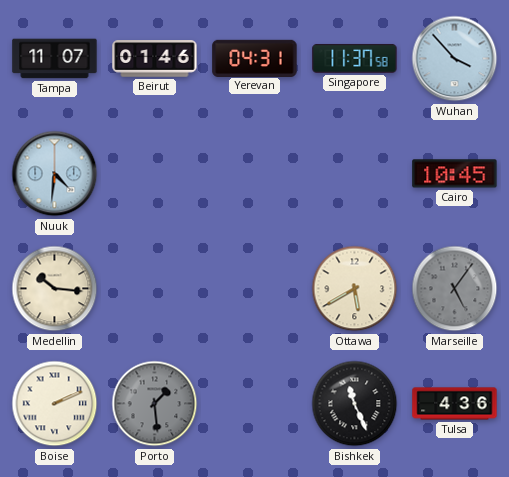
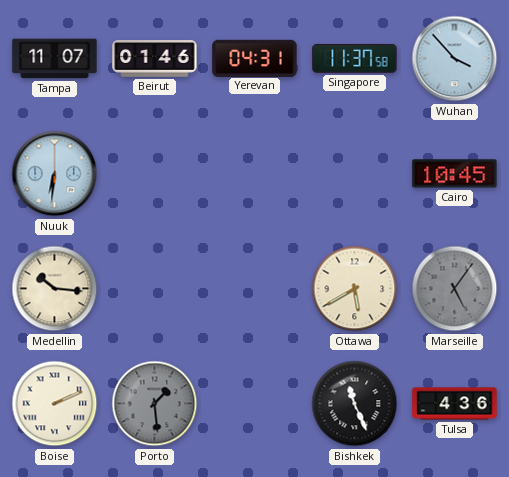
Nuuk: 4:31 -> 6:31
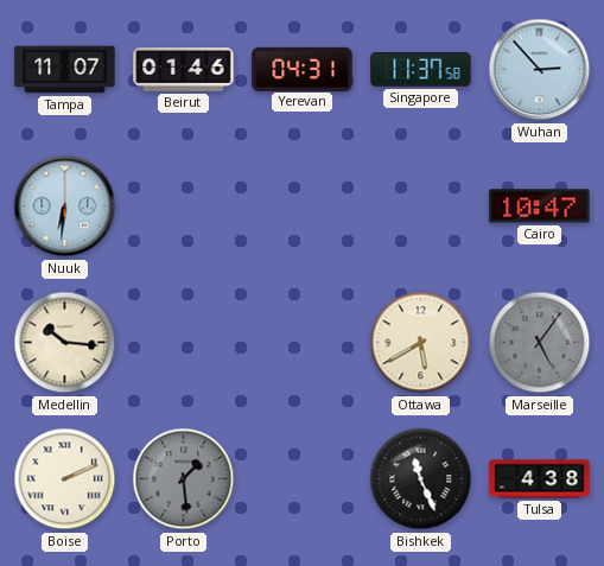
Wuhan: 3:53 -> 2:53
Cairo: 10:45 -> 10:47
Tulsa: 4:36 -> 4:38
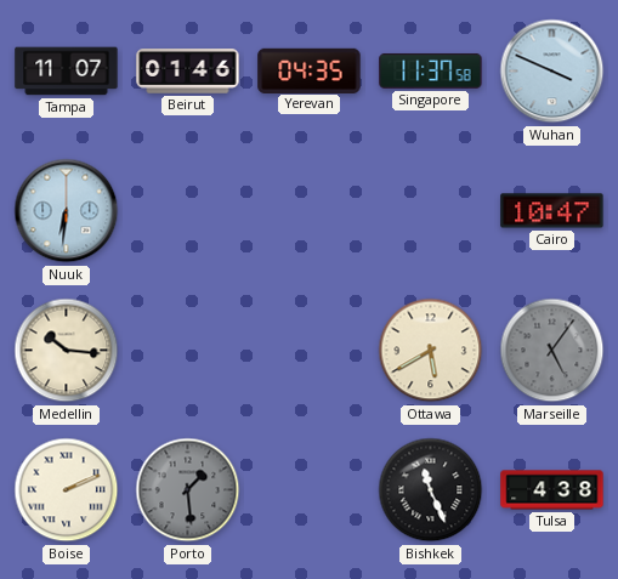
Yerevan: 04:31 -> 04:35
Wuhan: 2:53 -> 3:49
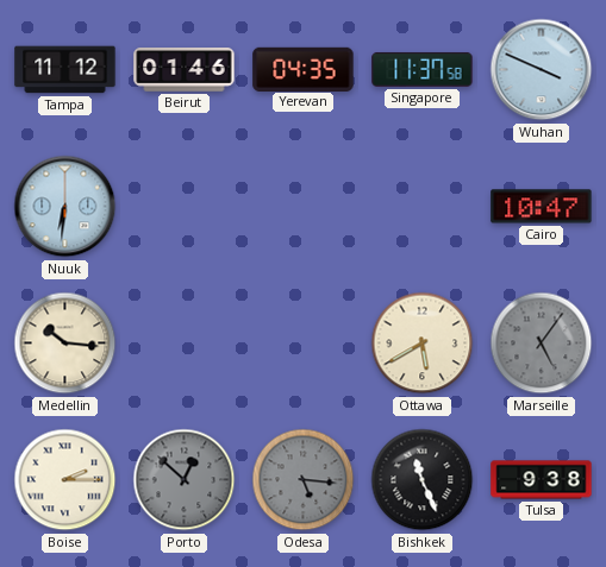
Tampa: 11:07 -> 11:12
Boise: 2:11 -> 2:15
Porto: 1:29 -> 12:52
Odesa: none -> 5:16
Tulsa: 4:38 -> 9:38
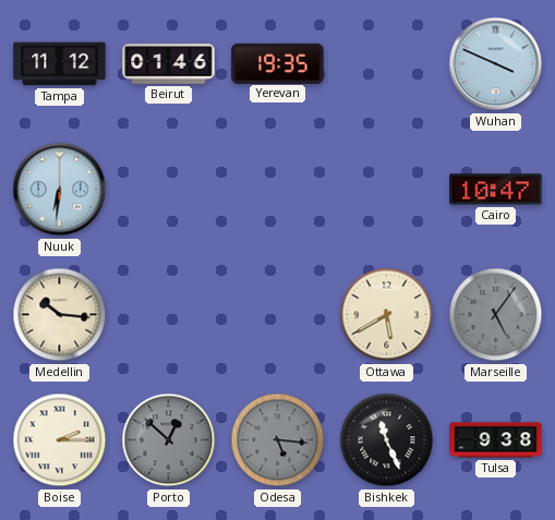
Yerevan: 04:35 -> 19:35
Singapore: 11:37 -> none
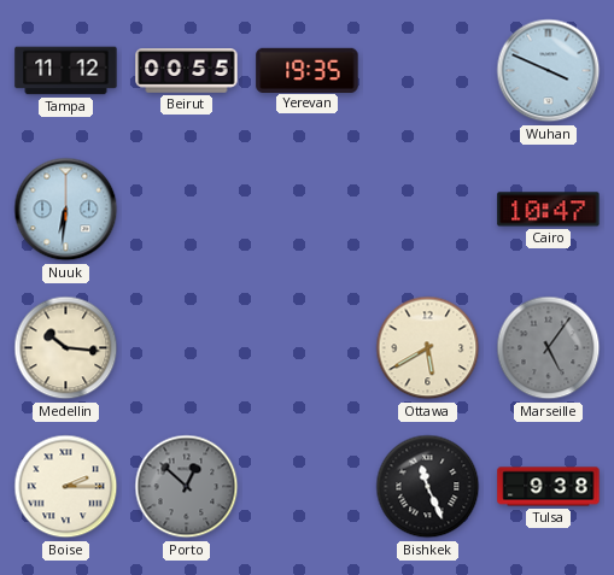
Beirut: 01:46 -> 00:55
Odesa: 5:16 -> none
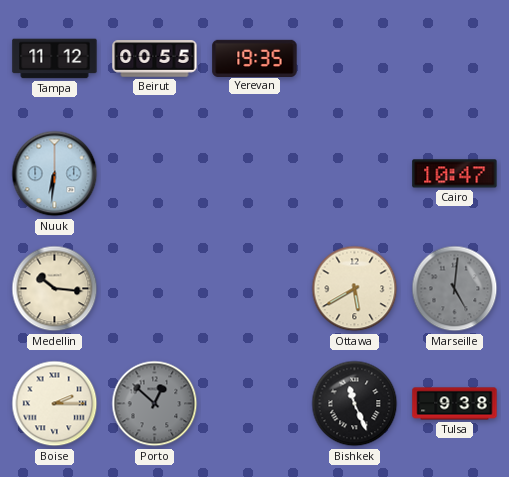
Wuhan: 3:49 -> none
Marseille: 5:06 -> 5:01
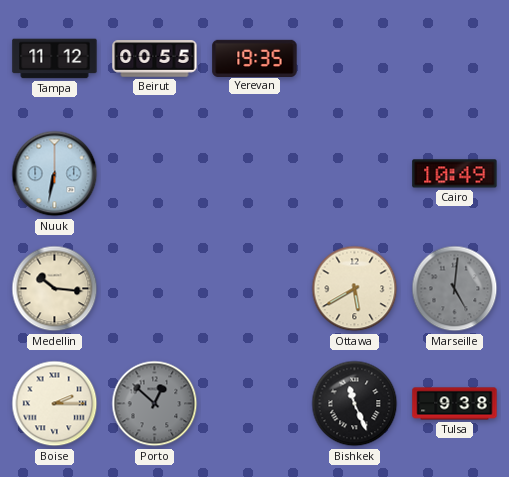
Nuuk: 6:31 -> 6:32
Cairo: 10:47 -> 10:49
